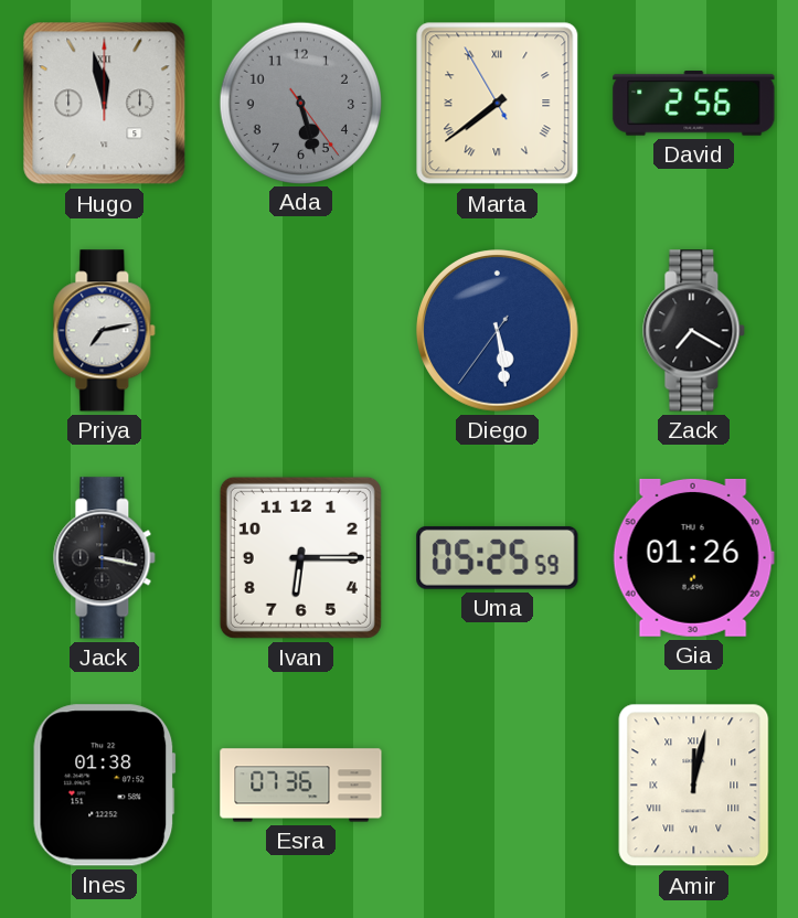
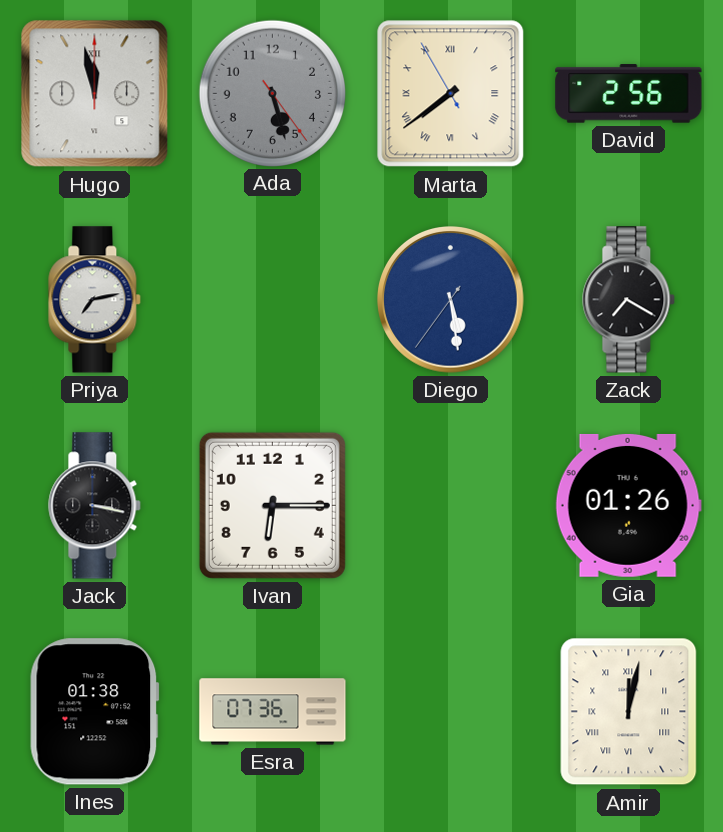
Uma: 05:25 -> none
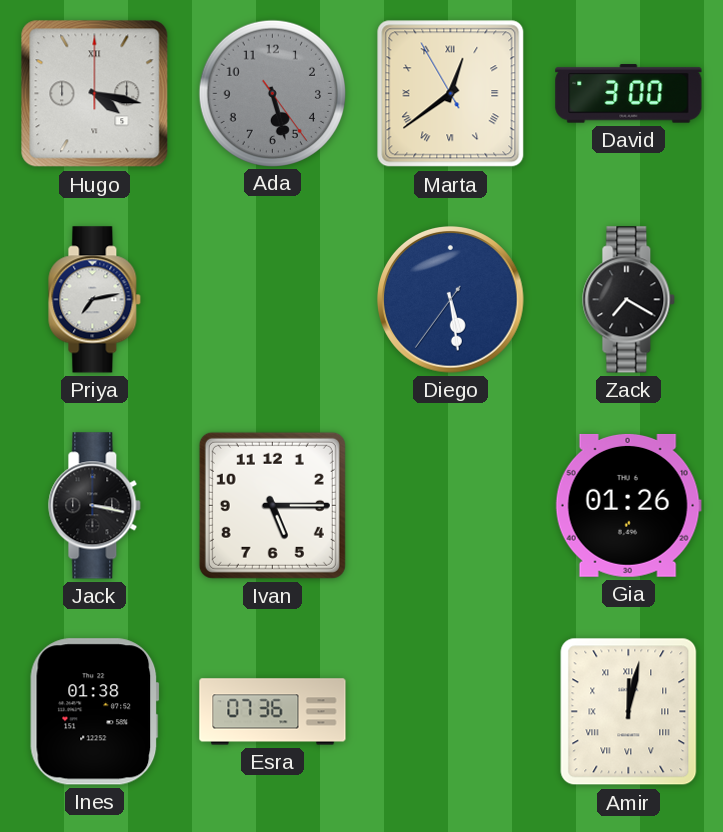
Hugo: 11:58 -> 4:17
Marta: 7:38 -> 12:38
David: 2:56 -> 3:00
Ivan: 6:15 -> 5:15
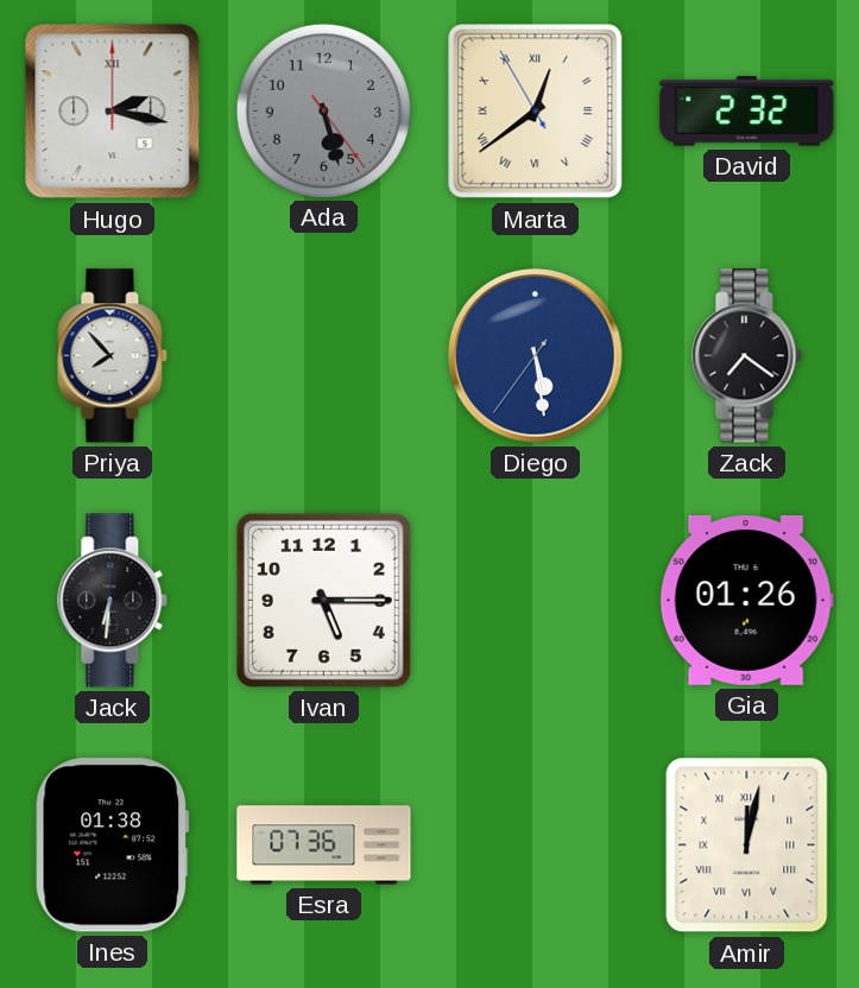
Hugo: 4:17 -> 2:17
David: 3:00 -> 2:32
Priya: 7:13 -> 7:53
Zack: 7:20 -> 7:21
Jack: 3:17 -> 6:31
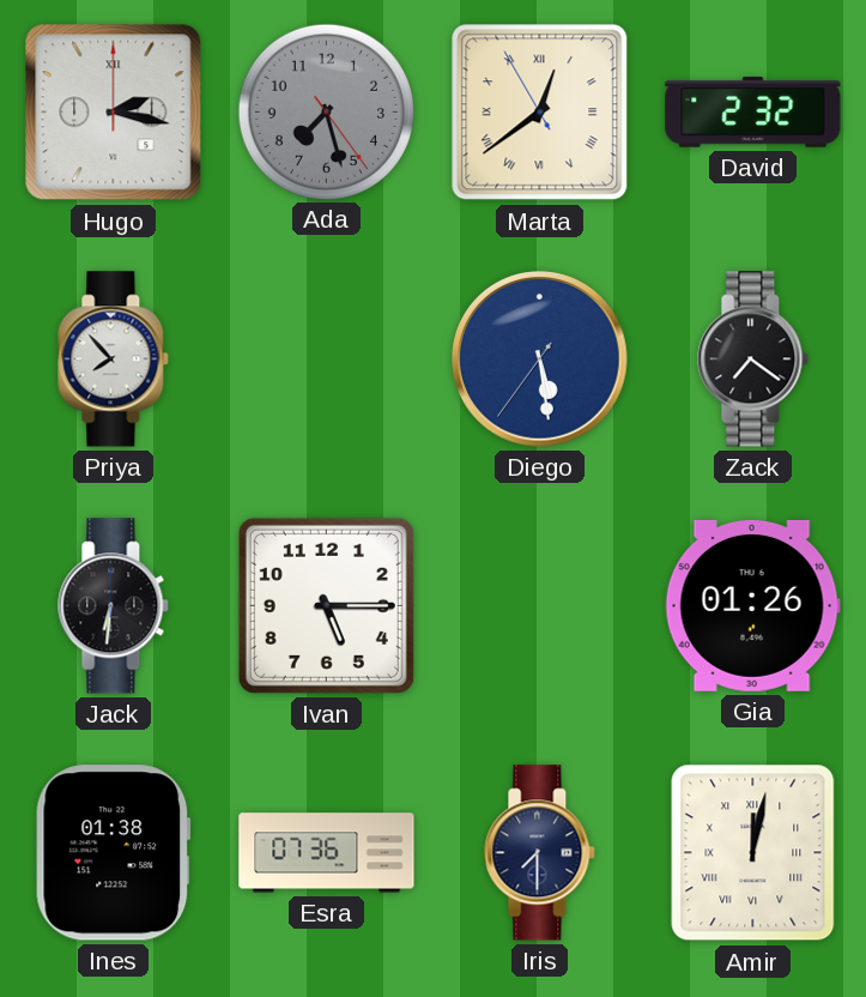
Ada: 5:27 -> 7:27
Iris: none -> 7:30
